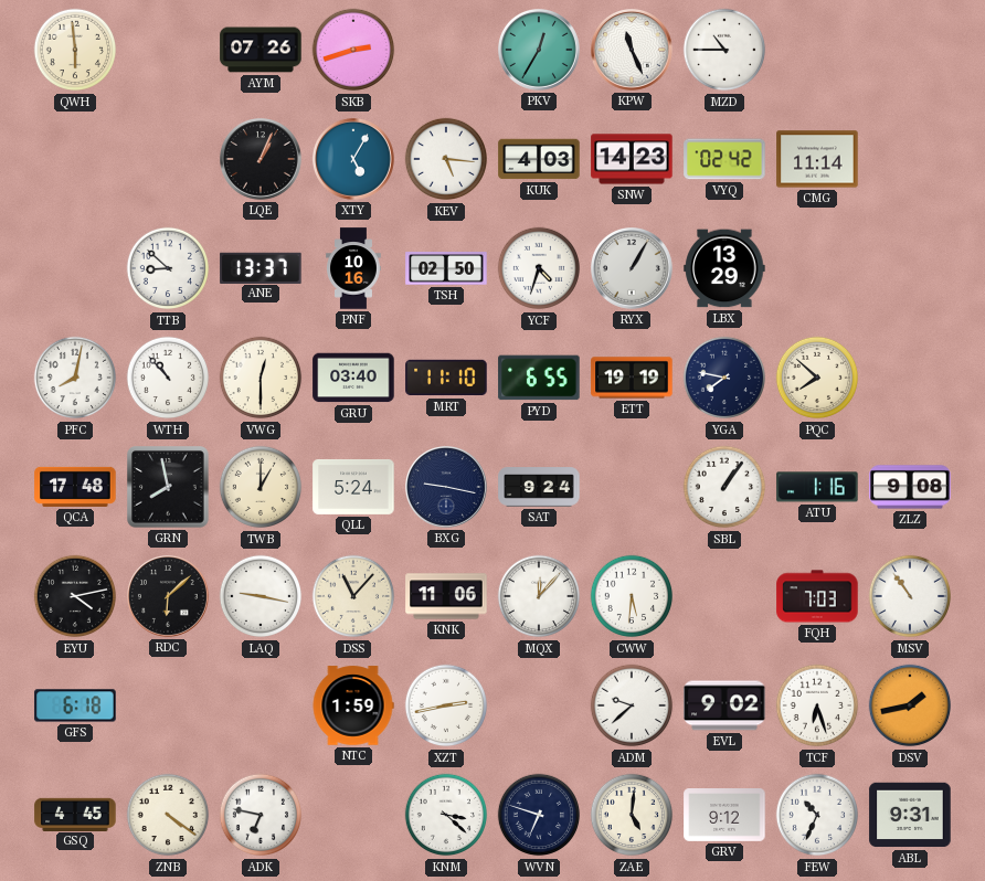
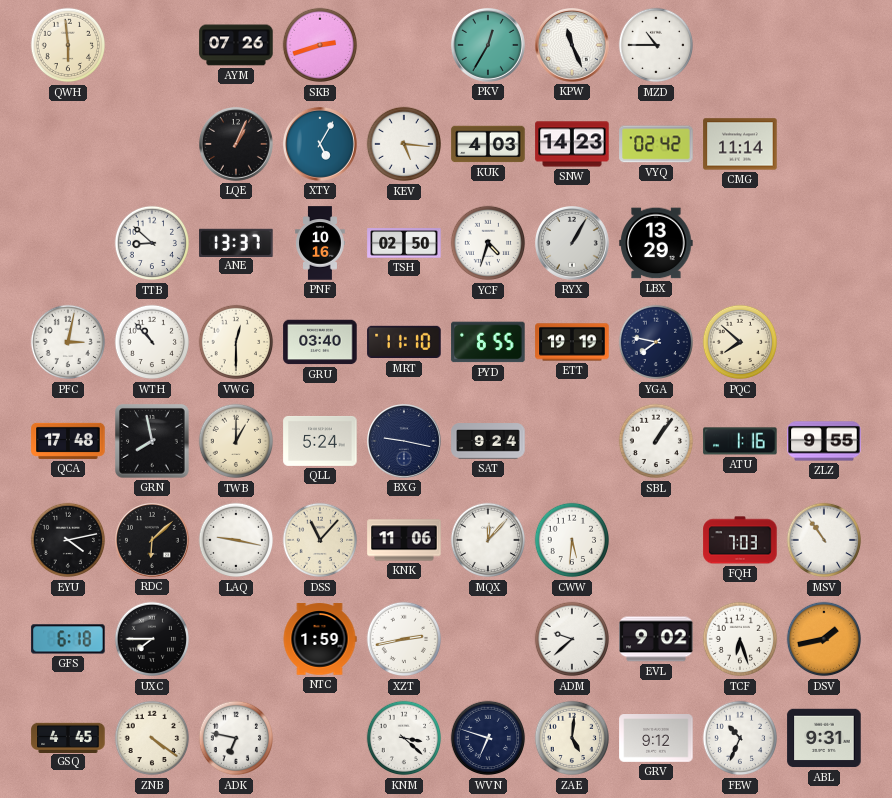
PFC: 8:02 -> 3:02
ZLZ: 9:08 -> 9:55
UXC: none -> 7:45
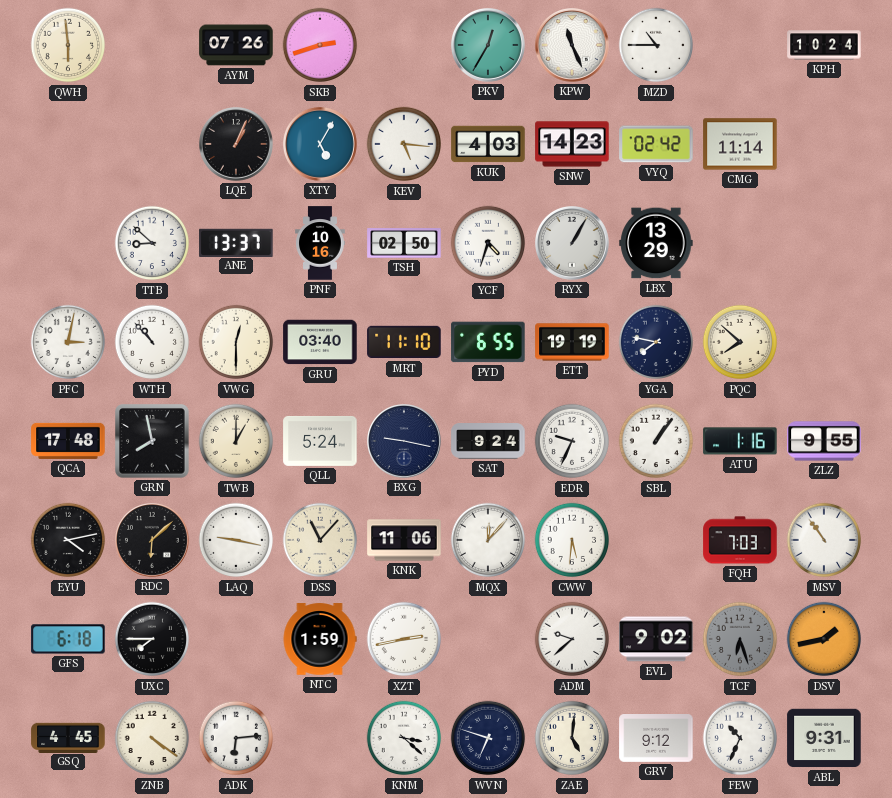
KPH: none -> 10:24
EDR: none -> 9:34
TCF dial: white -> grey
ADK: 6:47 -> 6:14
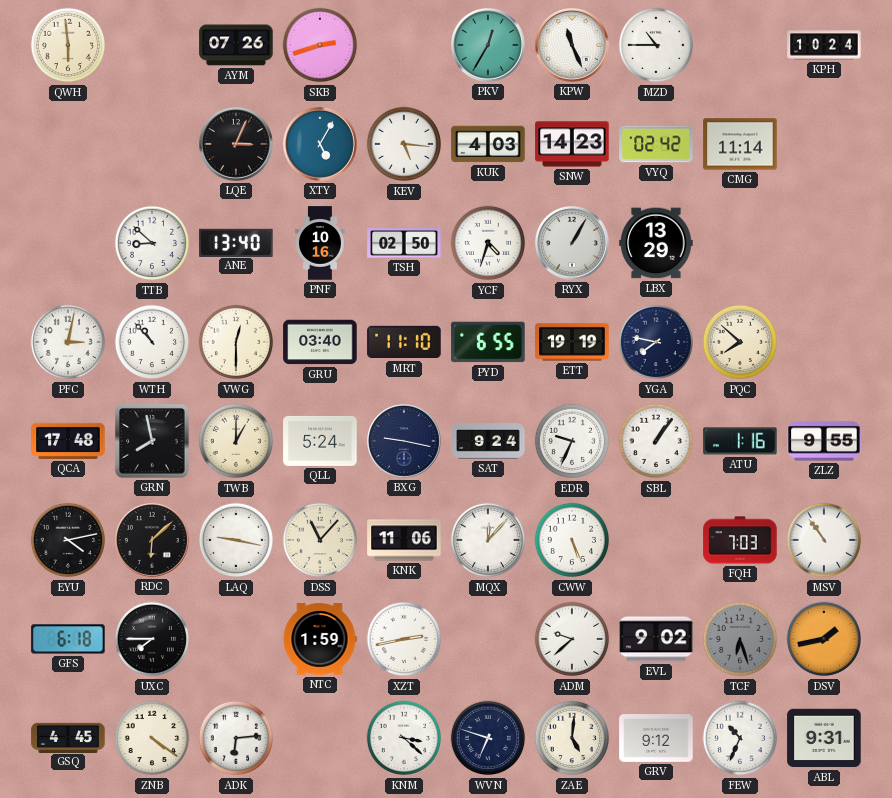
LQE: 1:04 -> 3:04
ANE: 13:37 -> 13:40
CWW: 5:31 -> 5:26
